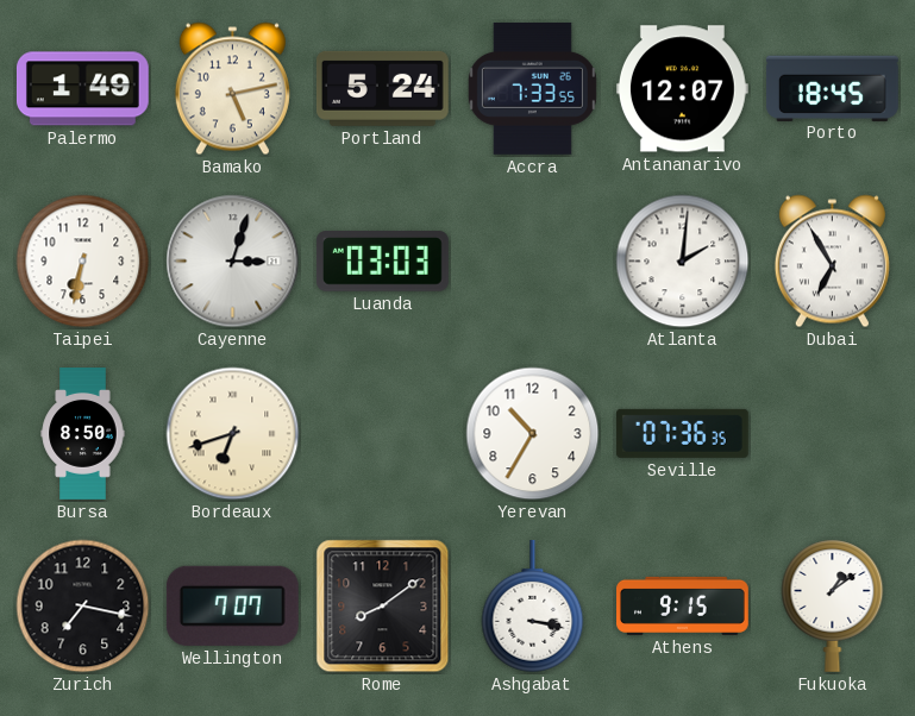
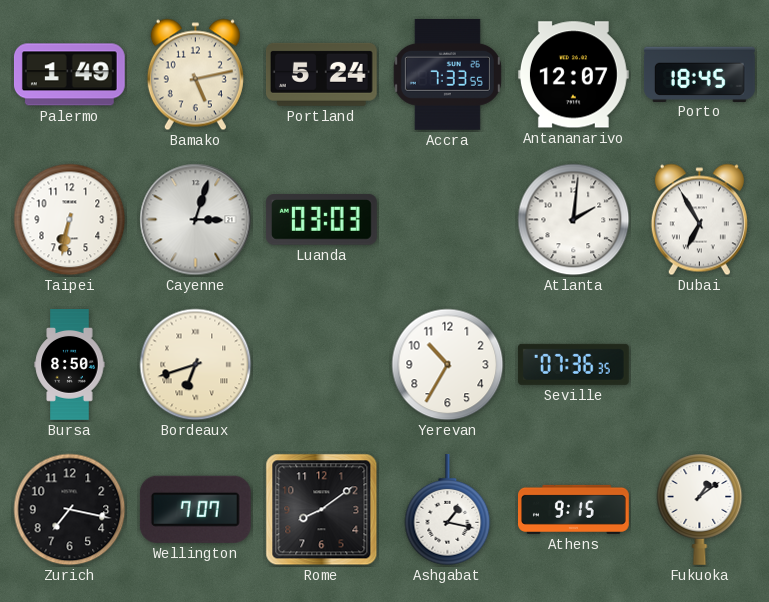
Ashgabat: 3:17 -> 1:17
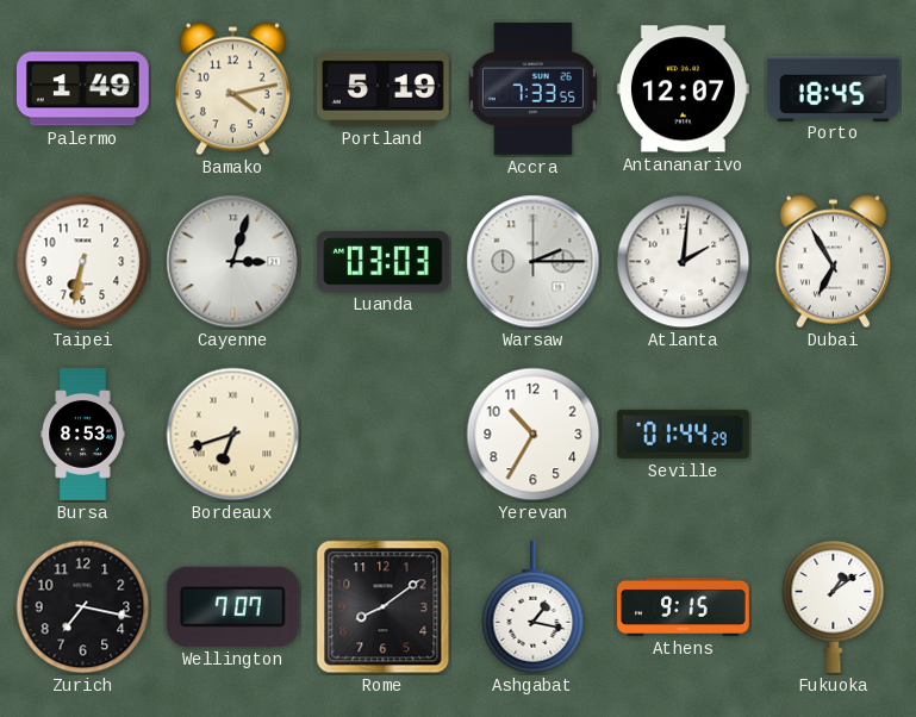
Bamako: 5:13 -> 4:13
Portland: 5:24 -> 5:19
Warsaw: none -> 2:15
Bursa: 8:50 -> 8:53
Seville: 07:36 -> 01:44
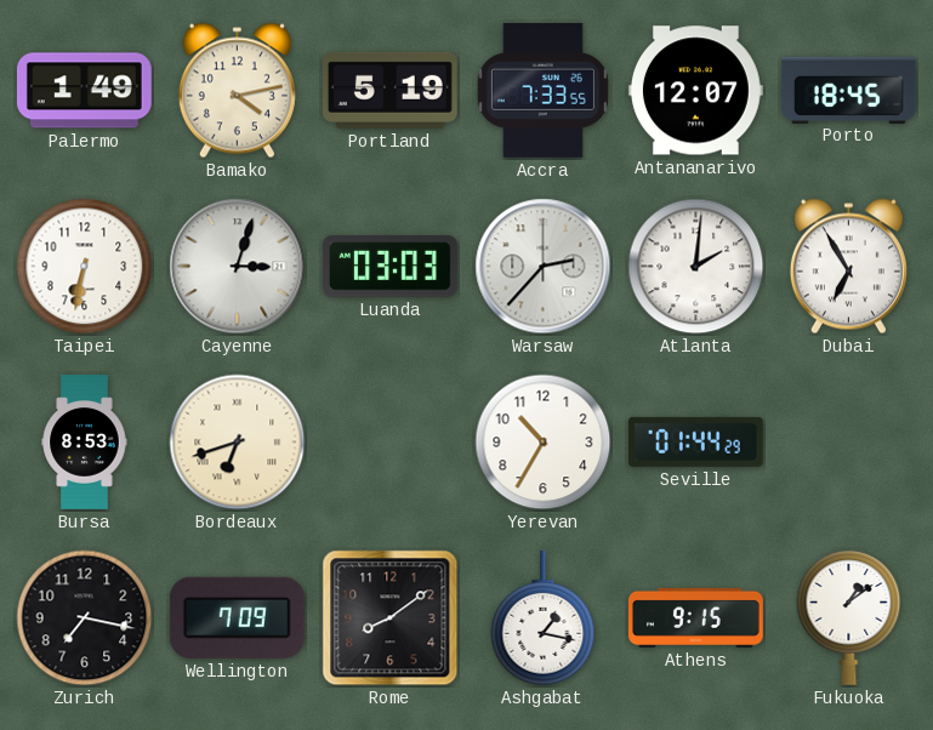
Warsaw: 2:15 -> 2:37
Wellington: 7:07 -> 7:09
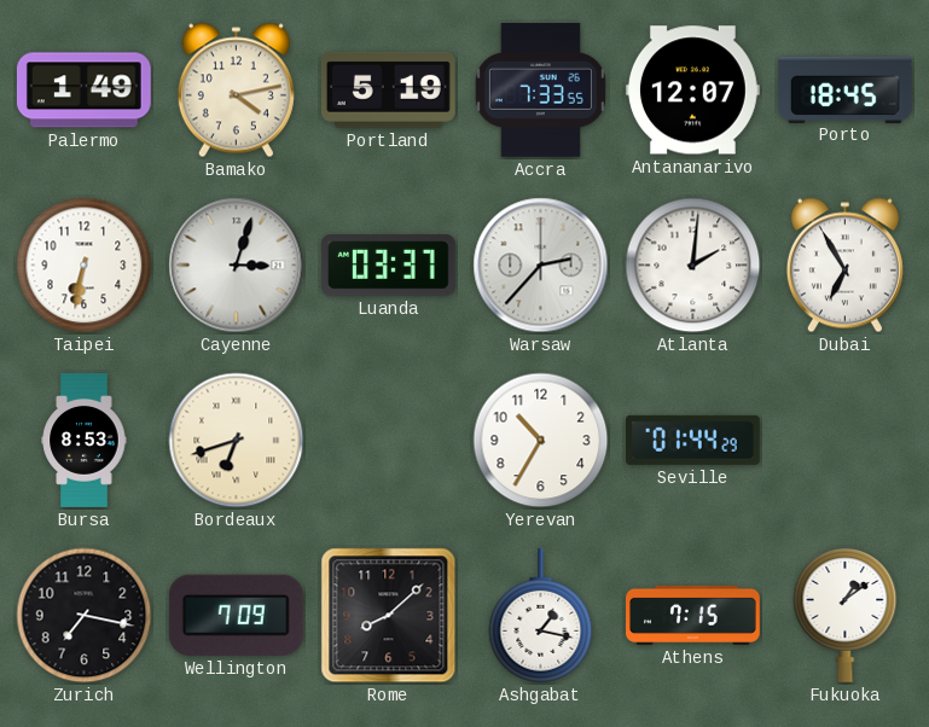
Luanda: 03:03 -> 03:37
Rome: 8:09 -> 8:08
Athens: 9:15 -> 7:15
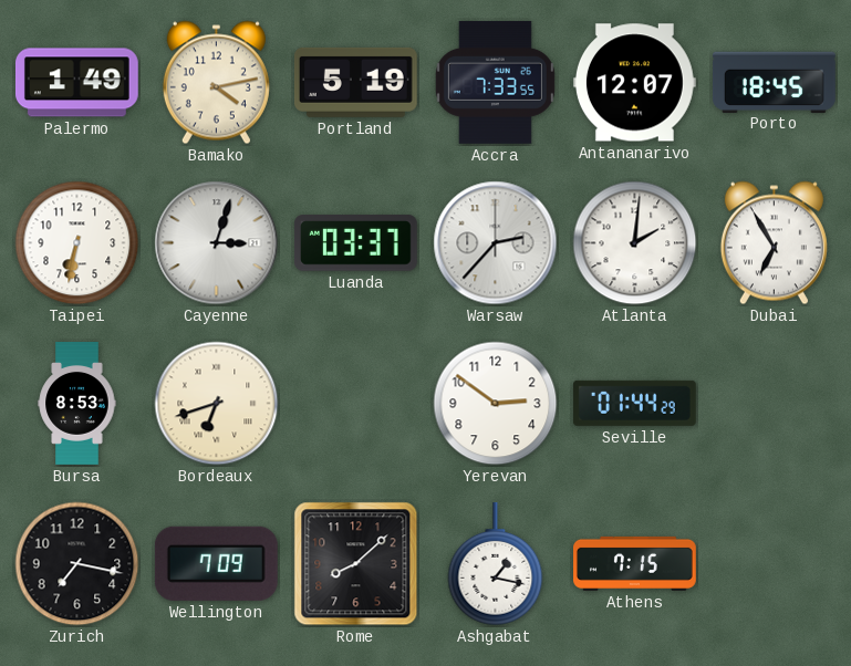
Yerevan: 10:35 -> 2:51
Fukuoka: 1:09 -> none
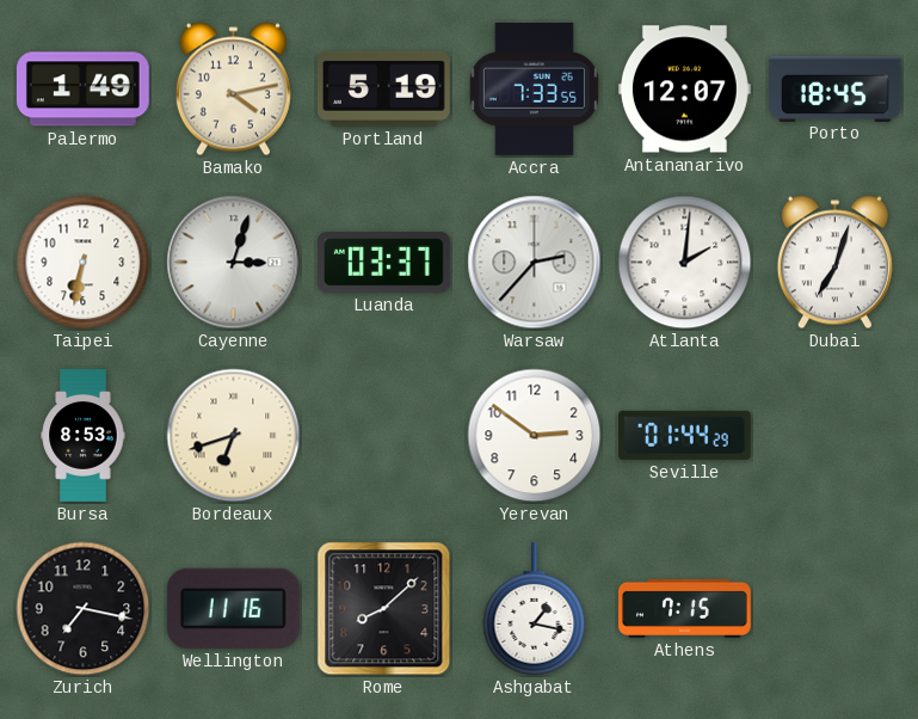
Dubai: 6:55 -> 7:03
Wellington: 7:09 -> 11:16
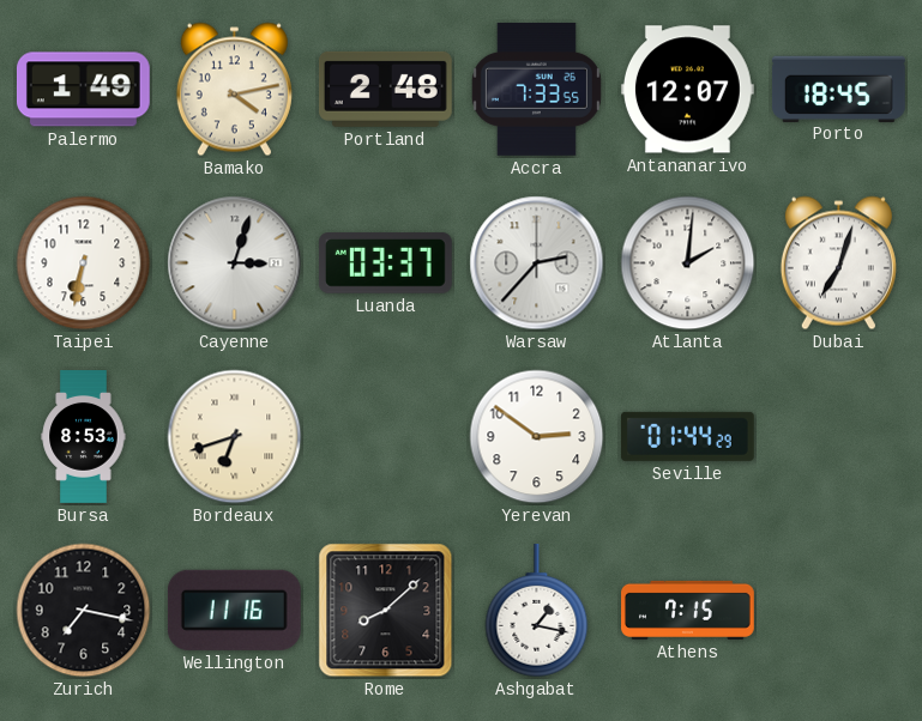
Portland: 5:19 -> 2:48
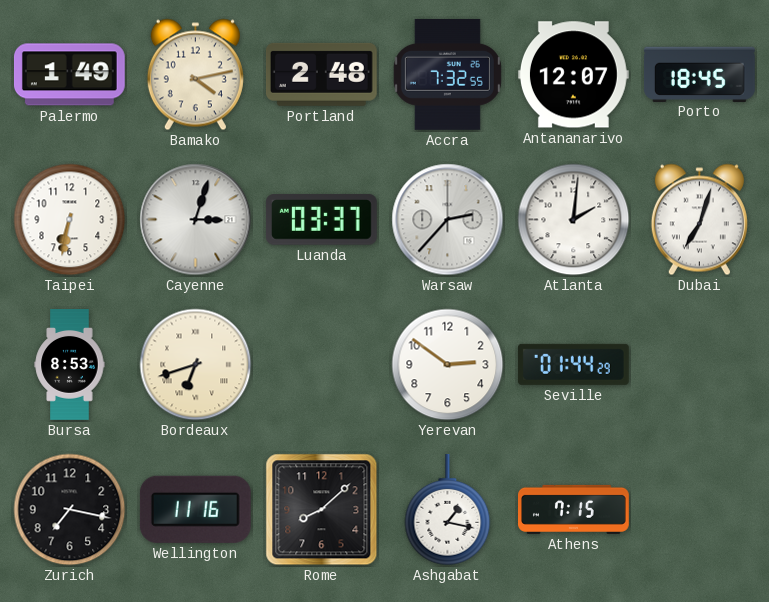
Accra: 7:33 -> 7:32
